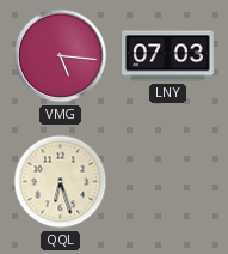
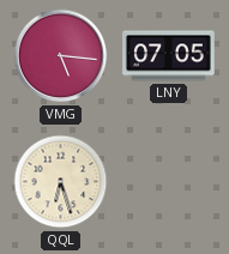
LNY: 07:03 -> 07:05
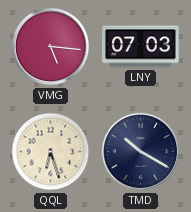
LNY: 07:05 -> 07:03
TMD: none -> 10:20
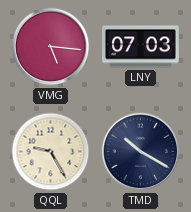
QQL: 6:27 -> 9:25
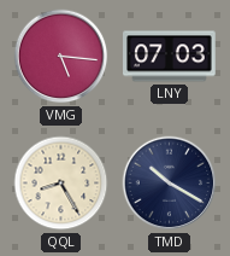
QQL: 9:25 -> 8:25
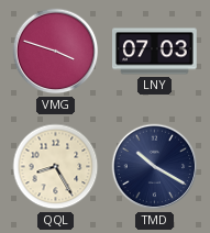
VMG: 5:16 -> 3:48
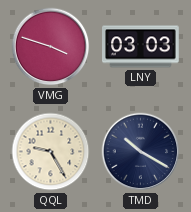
LNY: 07:03 -> 03:03
QQL: 8:25 -> 9:25
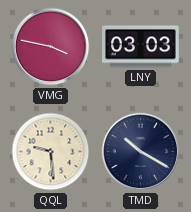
VMG: 3:48 -> 3:47
QQL: 9:25 -> 9:29
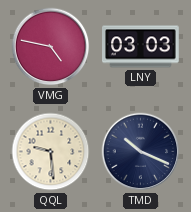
VMG: 3:47 -> 4:47
TMD: 10:20 -> 10:19
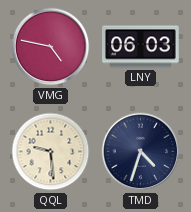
LNY: 03:03 -> 06:03
TMD: 10:19 -> 4:33
